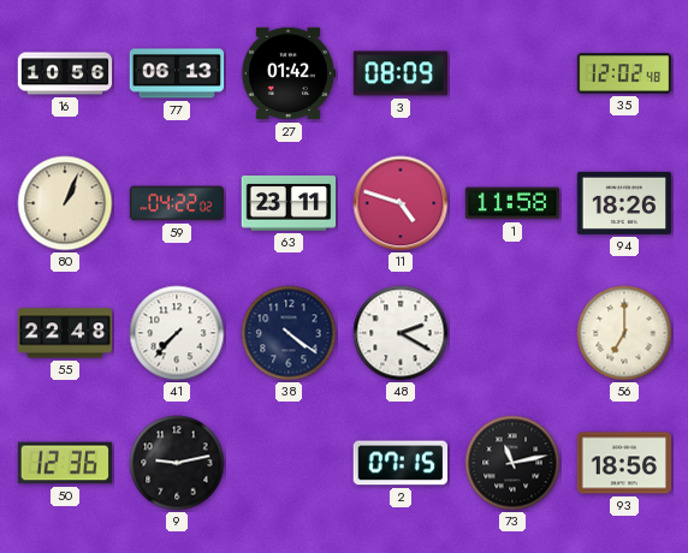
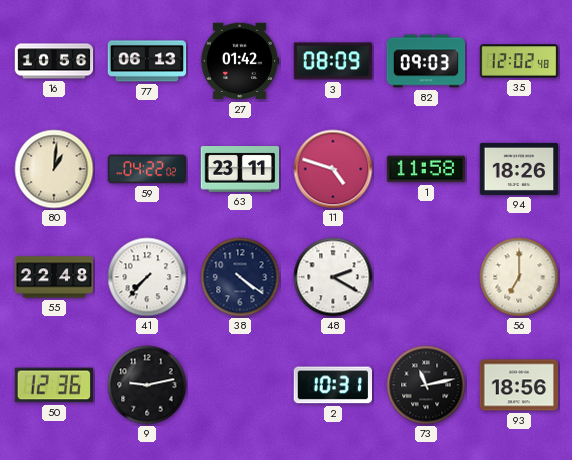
82: none -> 09:03
80: 1:04 -> 1:01
2: 07:15 -> 10:31
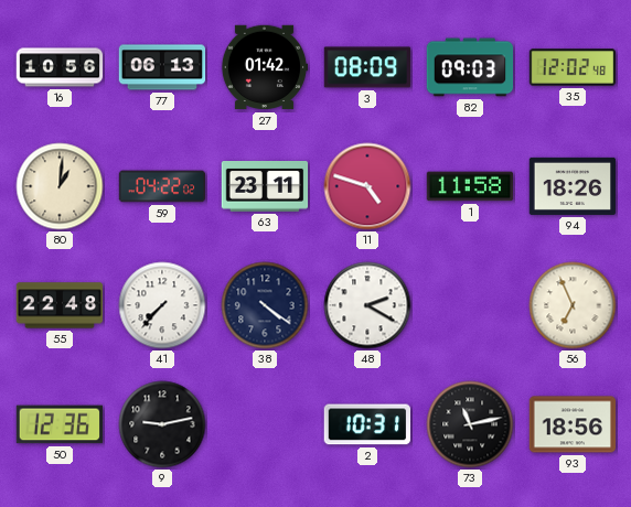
56: 7:00 -> 6:56
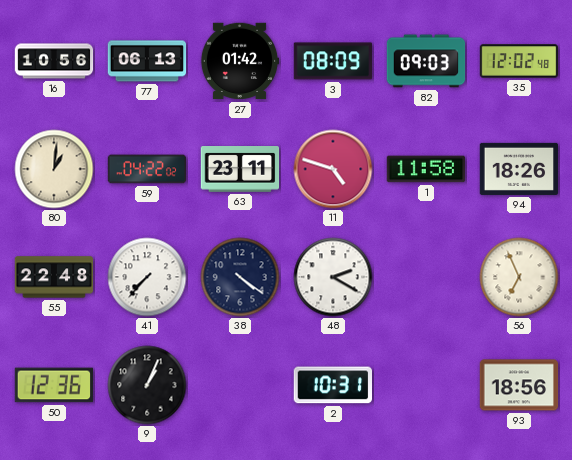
9: 9:13 -> 1:04
73: 11:13 -> none
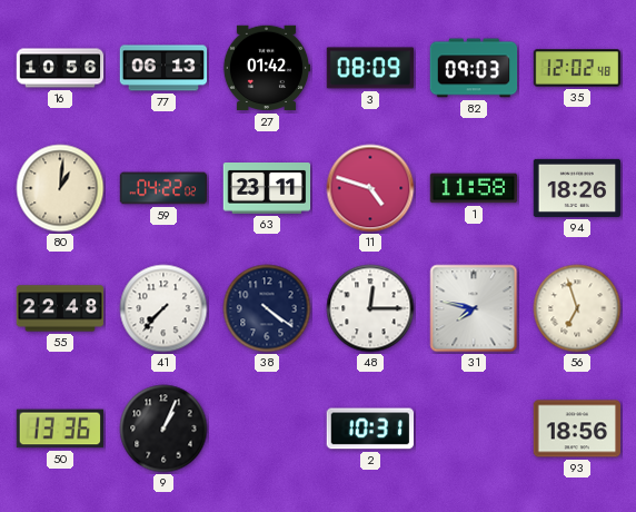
48: 2:20 -> 12:15
31: none -> 7:47
56: 6:56 -> 6:57
50: 12:36 -> 13:36
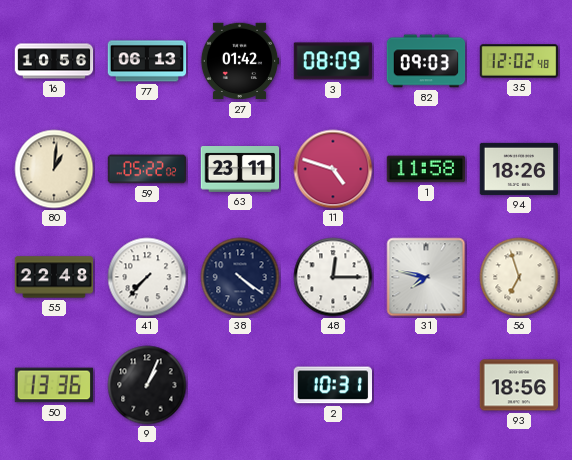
59: 04:22 -> 05:22
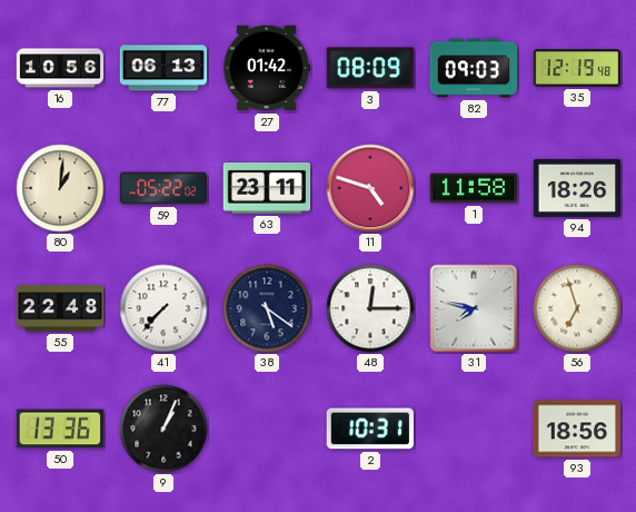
35: 12:02 -> 12:19
38: 4:21 -> 5:21
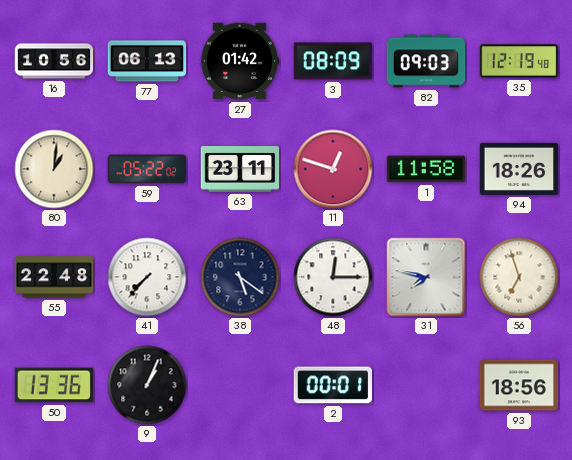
11: 4:48 -> 12:48
2: 10:31 -> 00:01
